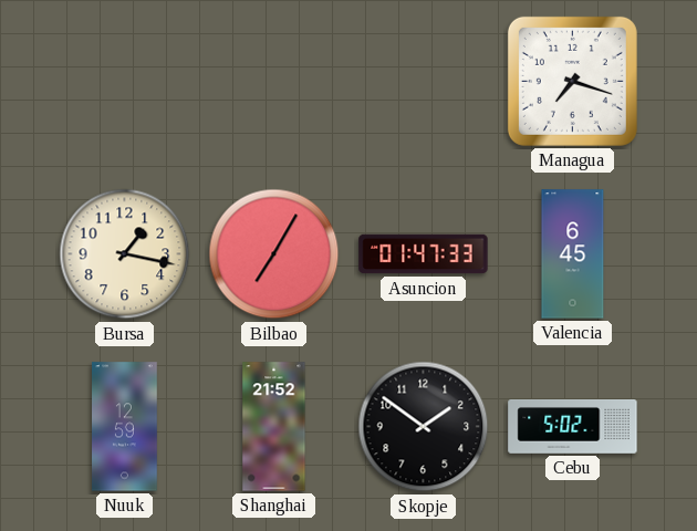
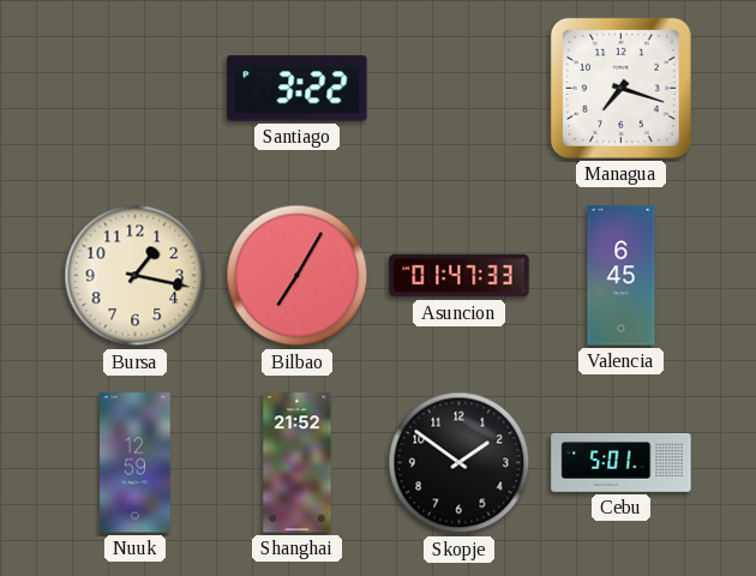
Santiago: none -> 3:22
Cebu: 5:02 -> 5:01
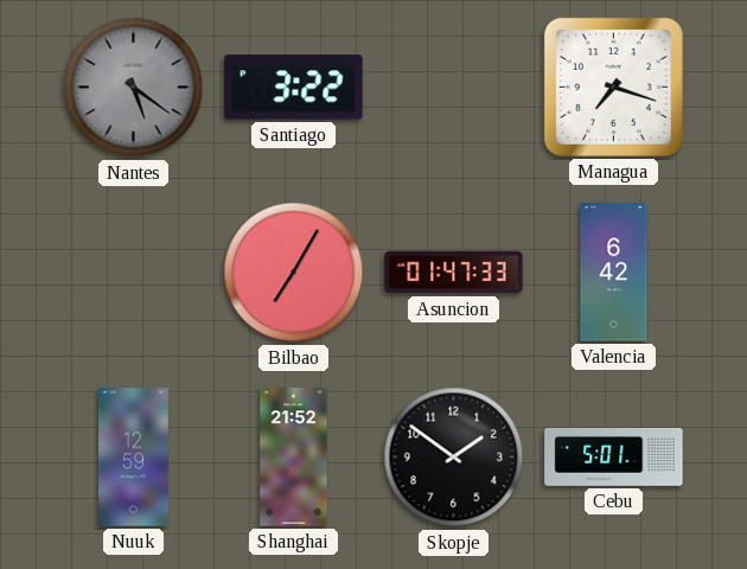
Nantes: none -> 5:21
Bursa: 1:17 -> none
Valencia: 6:45 -> 6:42
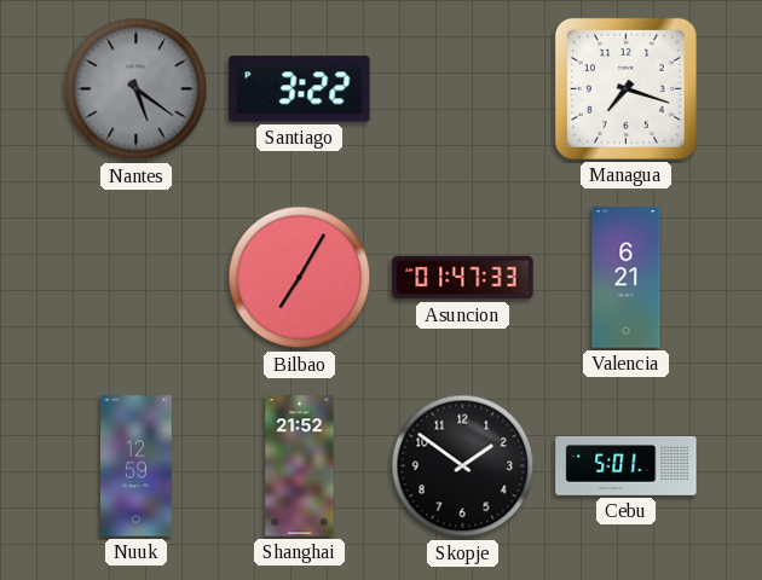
Valencia: 6:42 -> 6:21
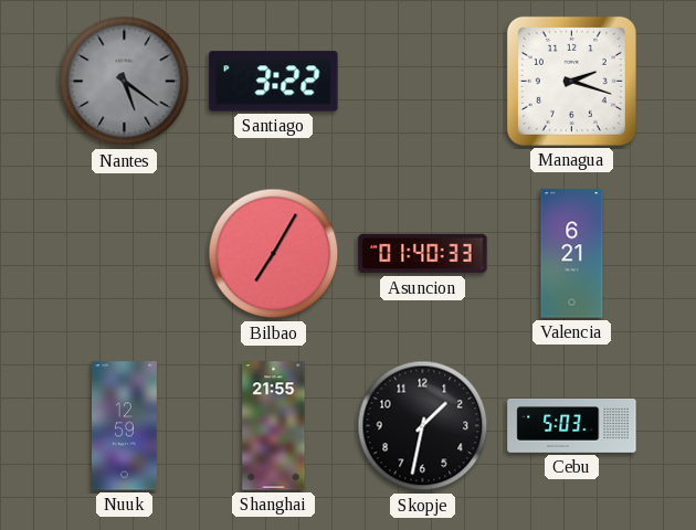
Managua: 7:18 -> 2:18
Asuncion: 01:47 -> 01:40
Shanghai: 21:52 -> 21:55
Skopje: 1:51 -> 1:32
Cebu: 5:01 -> 5:03
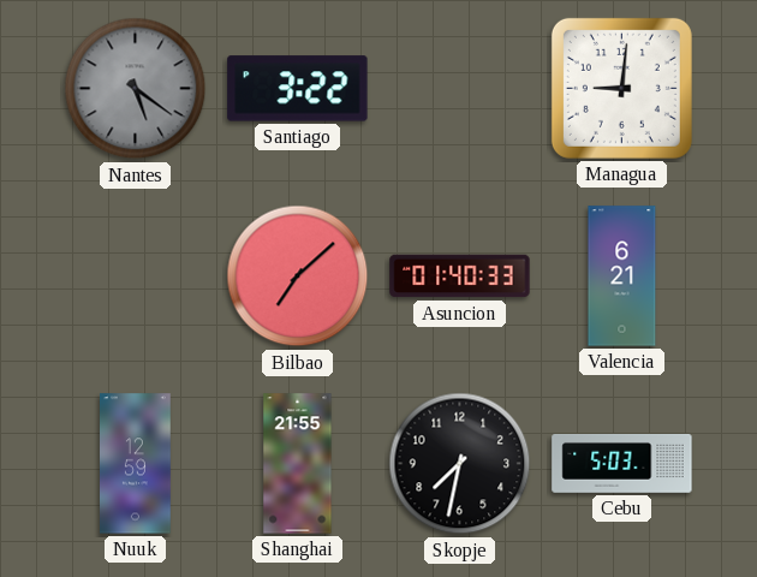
Managua: 2:18 -> 9:01
Bilbao: 7:05 -> 7:08
Skopje: 1:32 -> 7:32
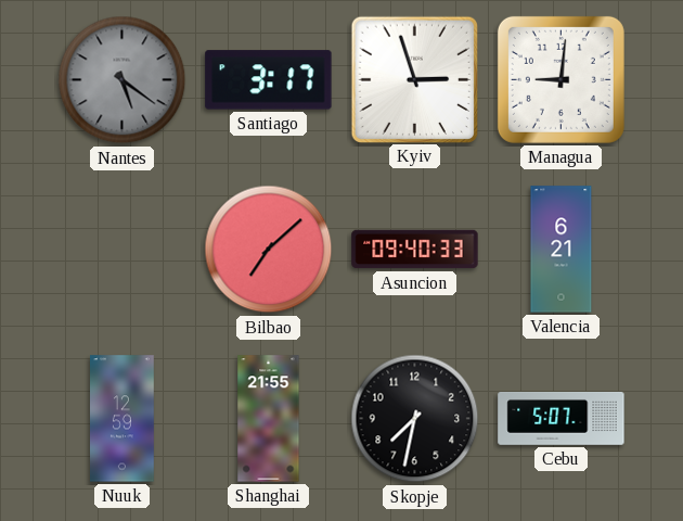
Santiago: 3:22 -> 3:17
Kyiv: none -> 2:57
Asuncion: 01:40 -> 09:40
Cebu: 5:03 -> 5:07
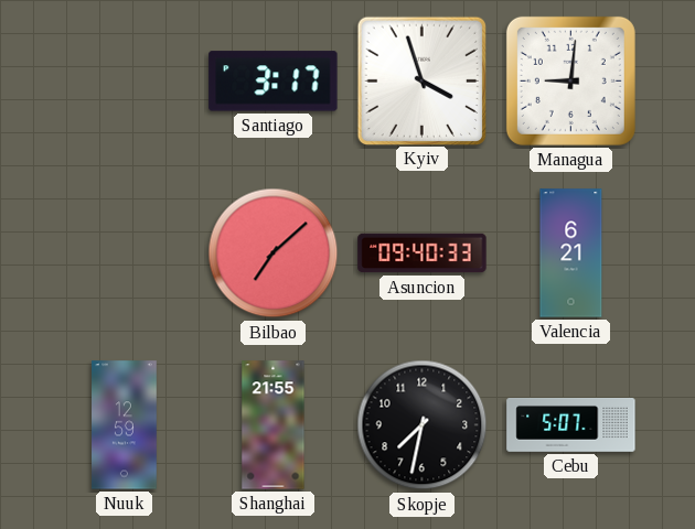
Nantes: 5:21 -> none
Kyiv: 2:57 -> 3:57
